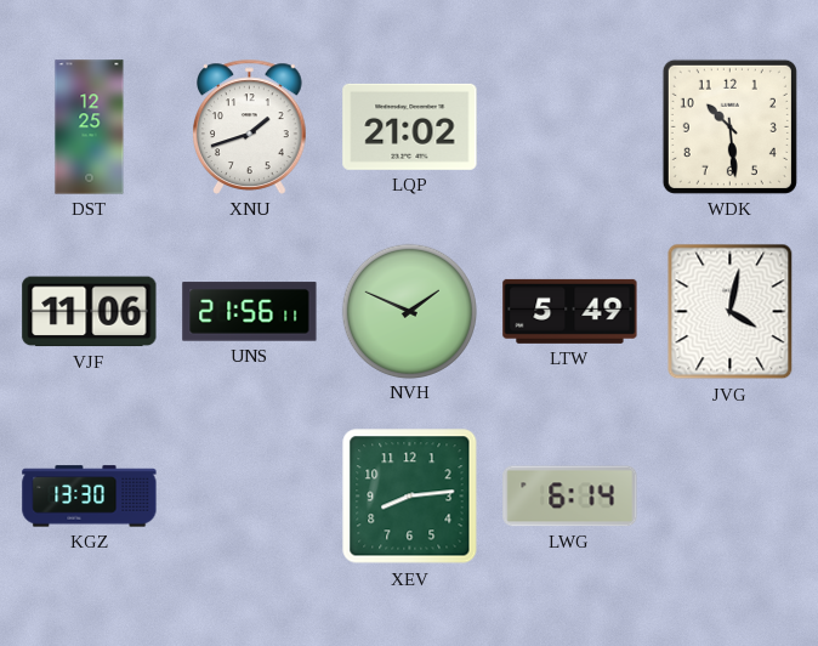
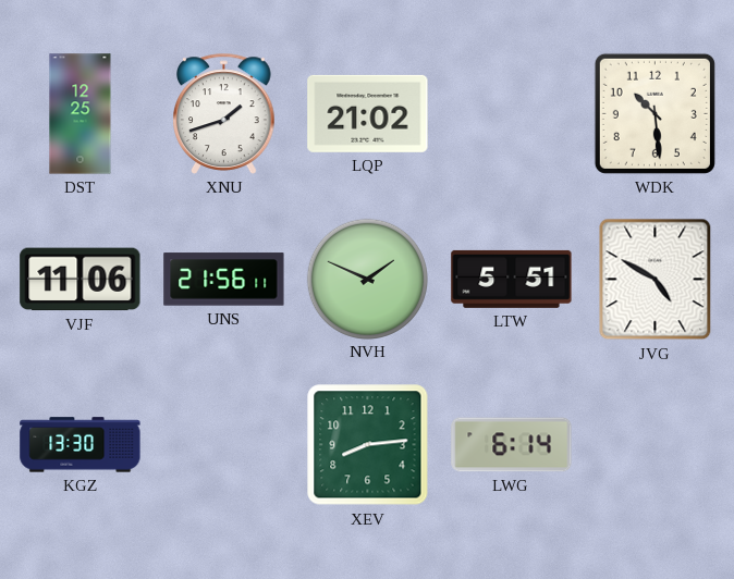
LTW: 5:49 -> 5:51
JVG: 4:02 -> 4:50
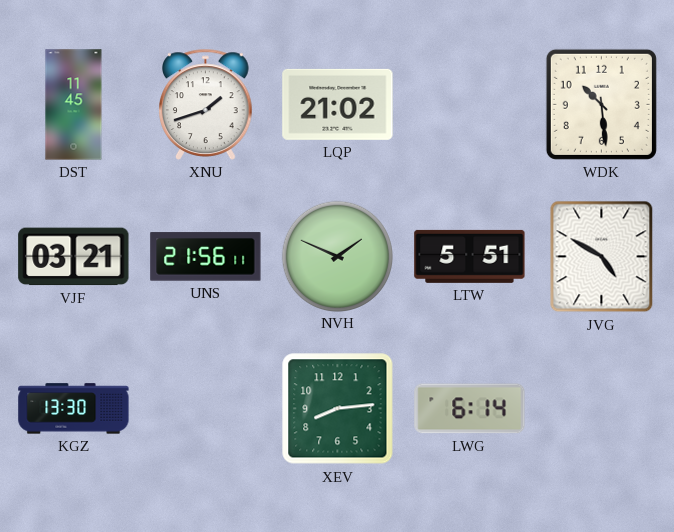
DST: 12:25 -> 11:45
VJF: 11:06 -> 03:21
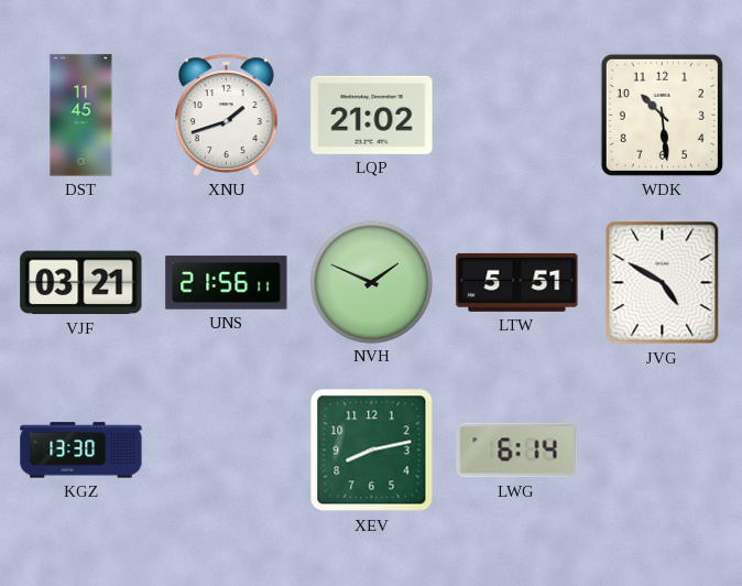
XEV: 8:14 -> 8:13
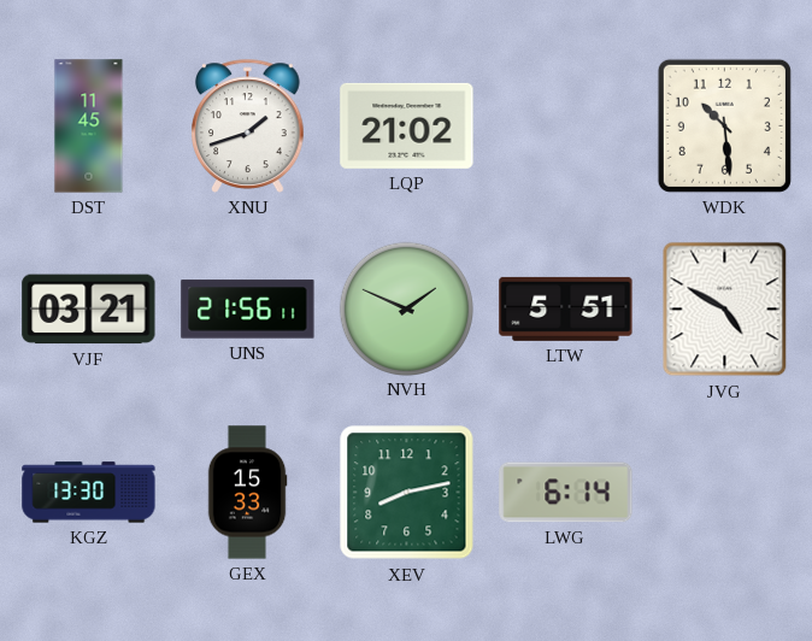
GEX: none -> 15:33
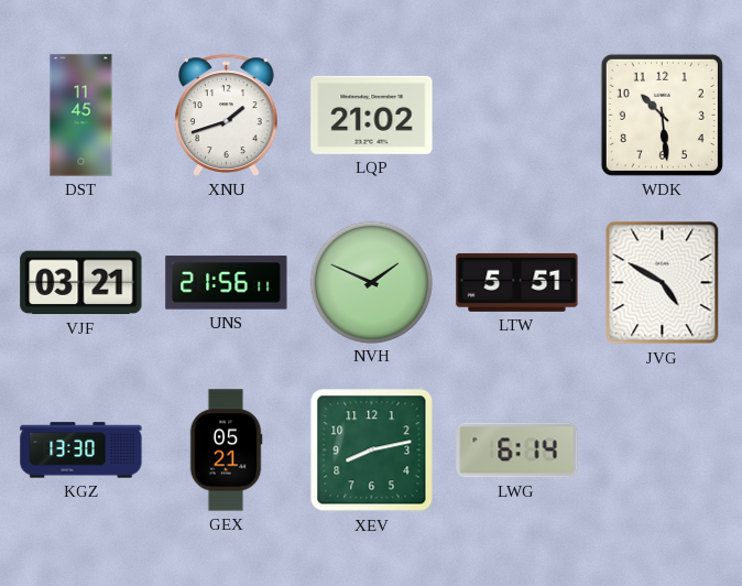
GEX: 15:33 -> 05:21
